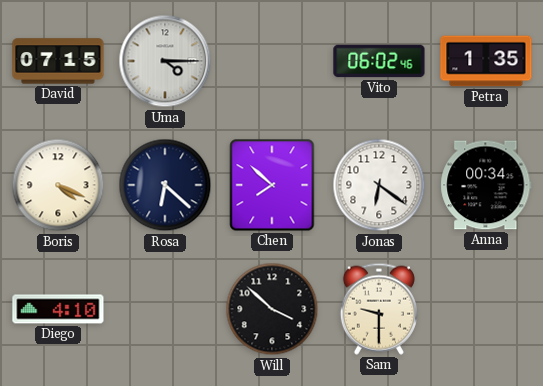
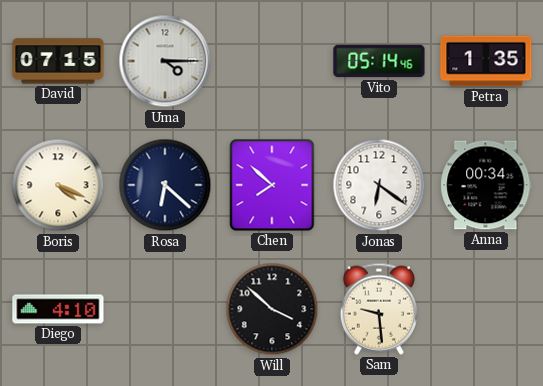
Vito: 06:02 -> 05:14
Sam: 9:30 -> 9:29
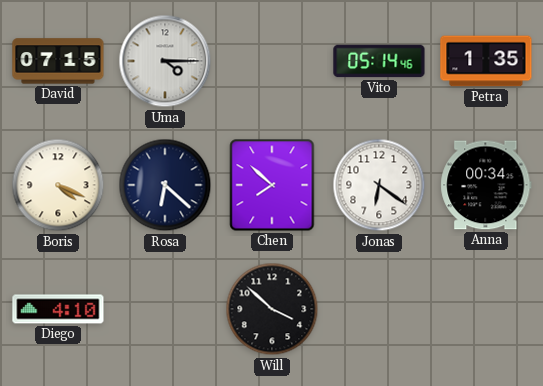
Sam: 9:29 -> none
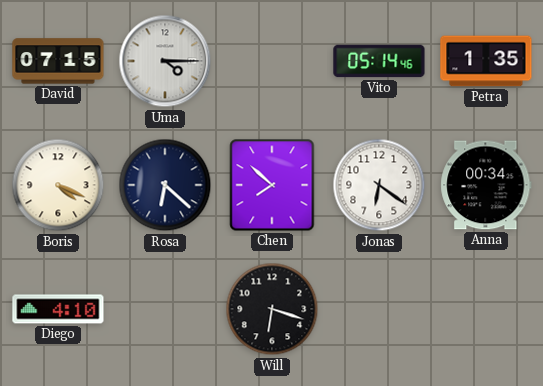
Will: 3:52 -> 6:18
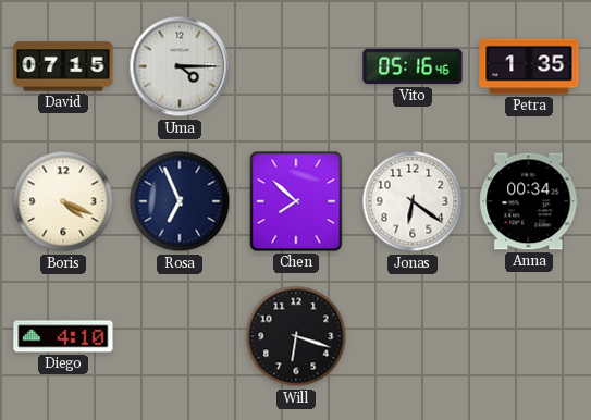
Vito: 05:14 -> 05:16
Rosa: 6:22 -> 6:56
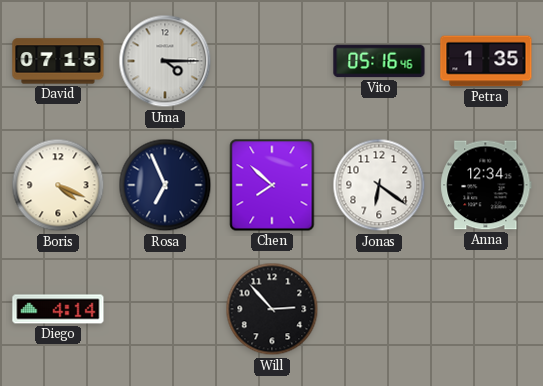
Anna: 00:34 -> 12:34
Diego: 4:10 -> 4:14
Will: 6:18 -> 2:53
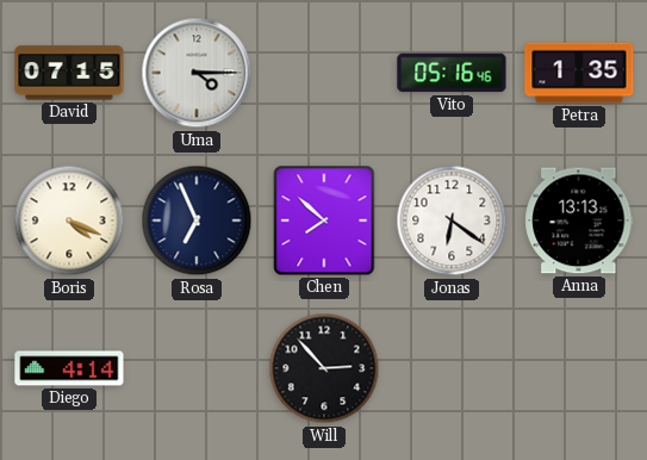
Anna: 12:34 -> 13:13
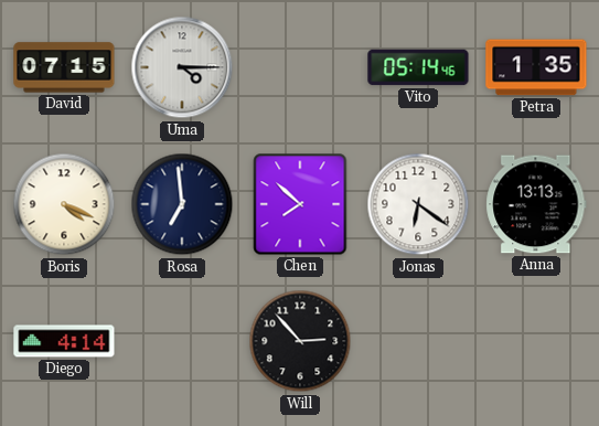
Vito: 05:16 -> 05:14
Rosa: 6:56 -> 6:59
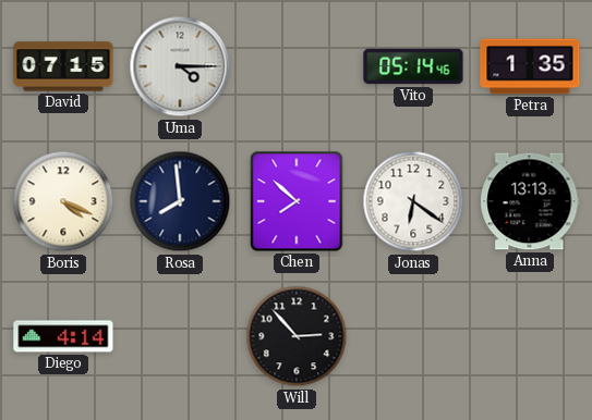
Rosa: 6:59 -> 7:59
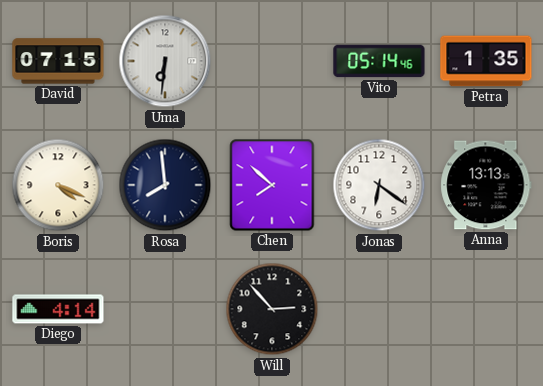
Uma: 4:15 -> 6:31
